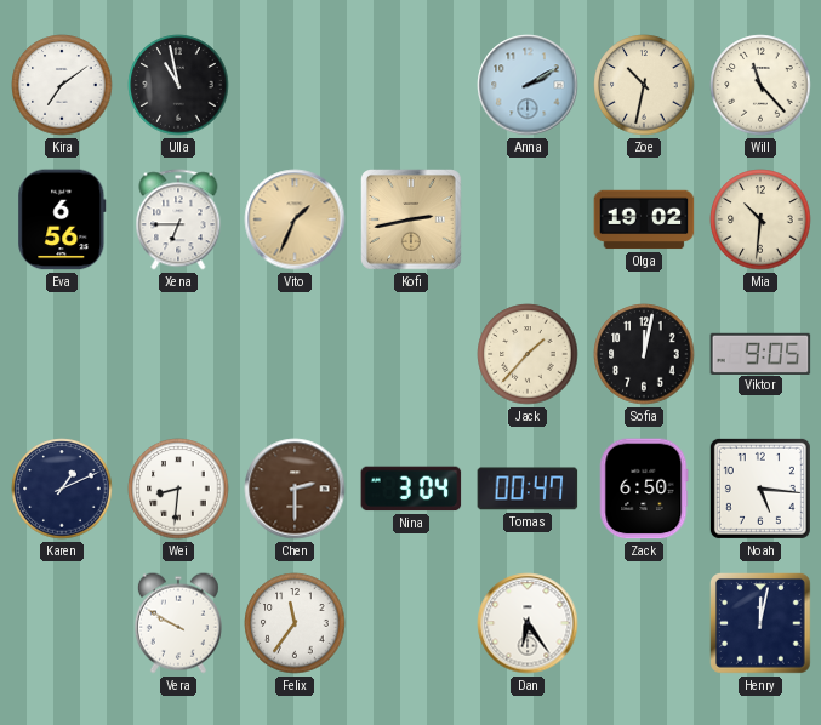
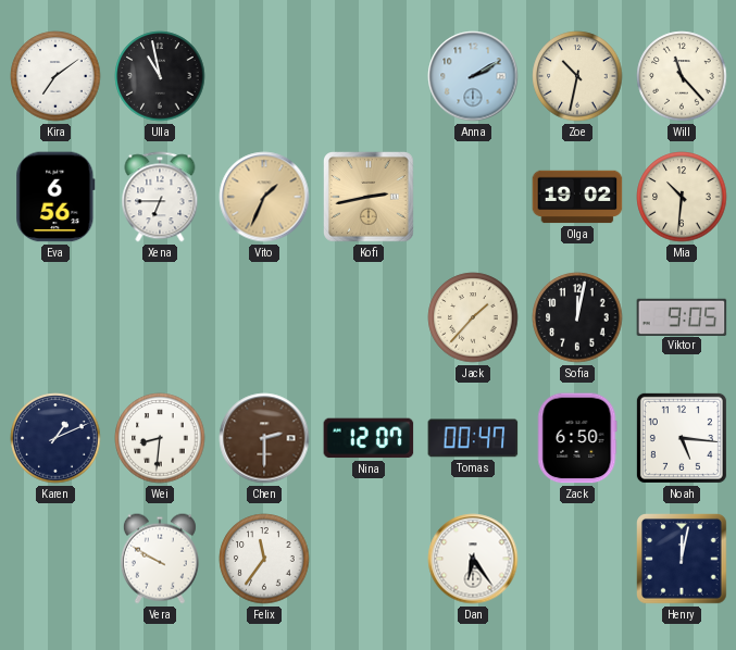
Nina: 3:04 -> 12:07
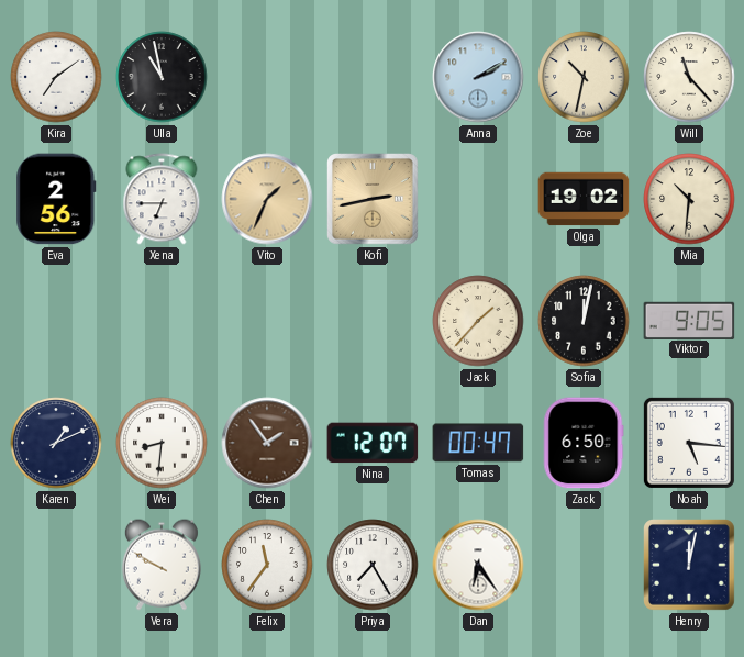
Eva: 6:56 -> 2:56
Chen: 2:30 -> 1:54
Priya: none -> 7:25
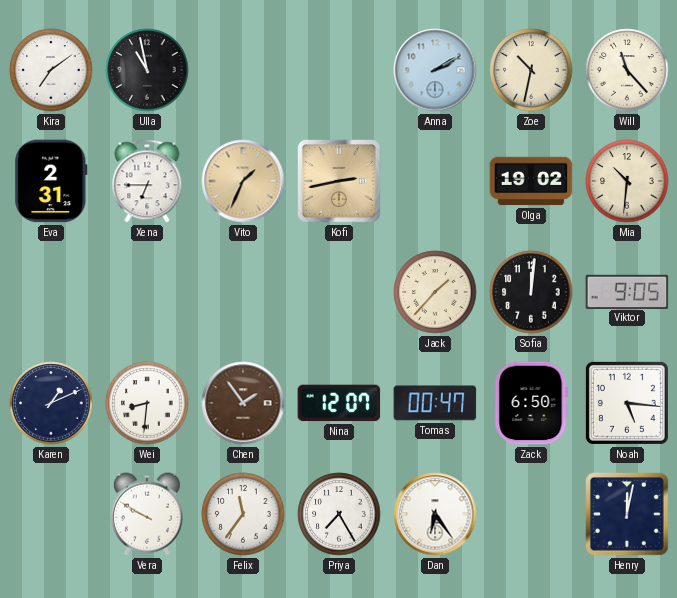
Eva: 2:56 -> 2:31
Sofia: 12:02 -> 12:01
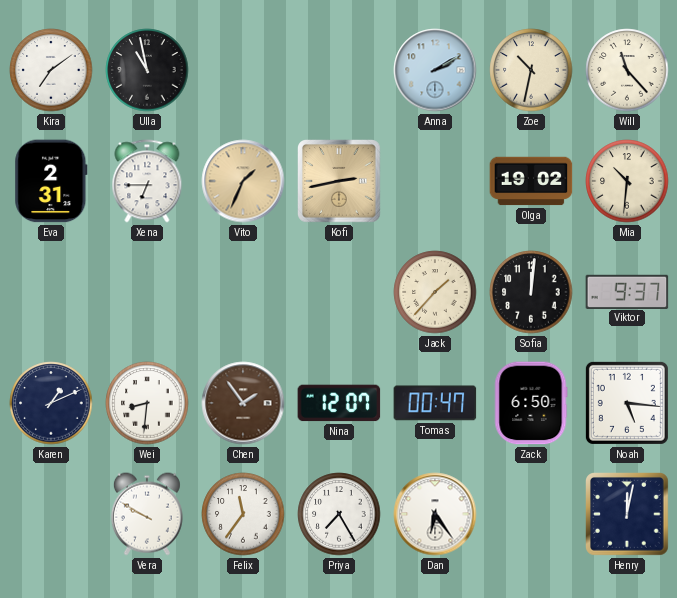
Viktor: 9:05 -> 9:37
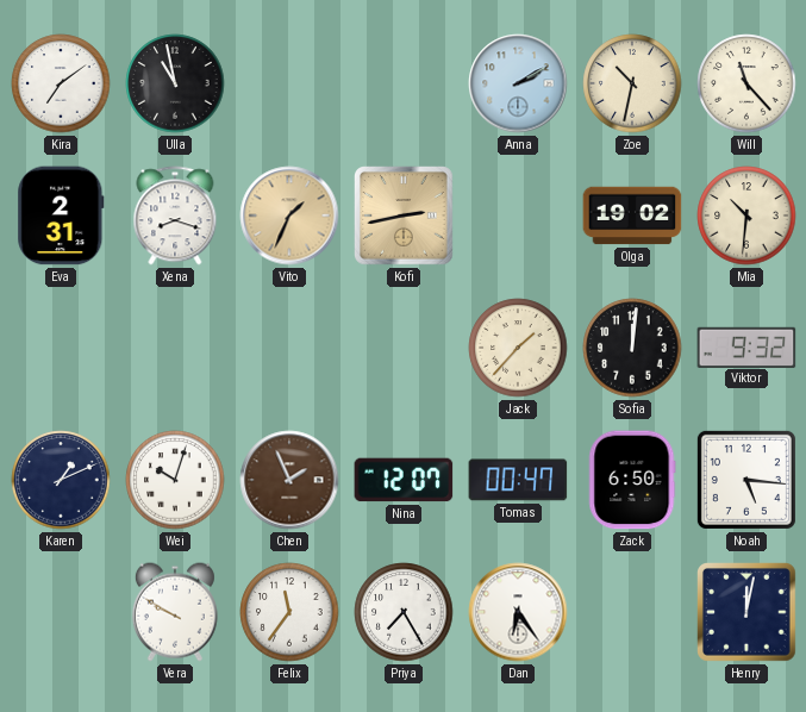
Xena: 6:45 -> 8:18
Viktor: 9:37 -> 9:32
Wei: 8:31 -> 10:03
Chen: 1:54 -> 1:56
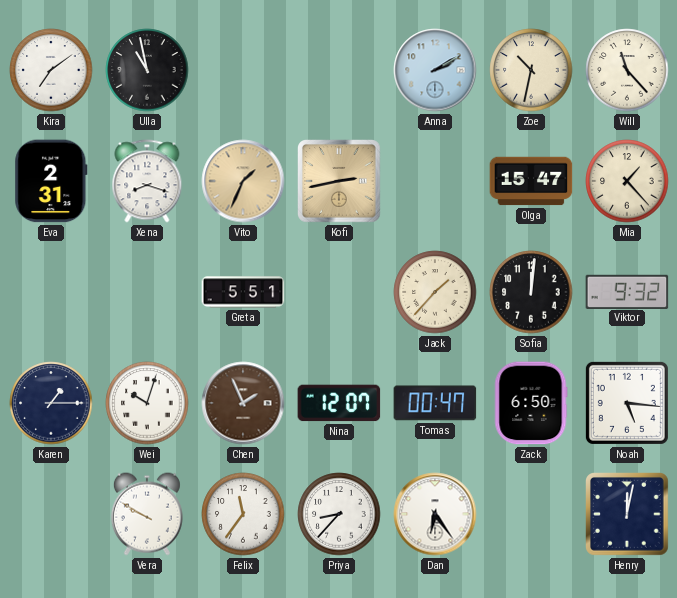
Olga: 19:02 -> 15:47
Mia: 10:31 -> 1:23
Greta: none -> 5:51
Karen: 1:11 -> 1:15
Priya: 7:25 -> 8:37
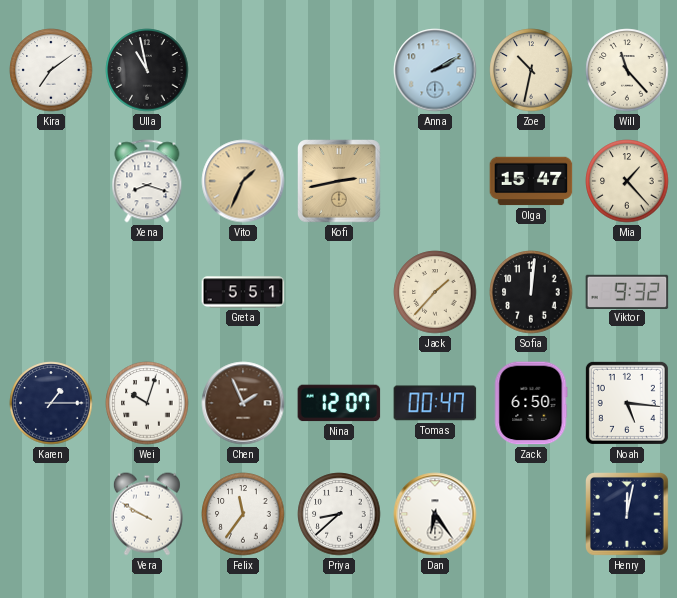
Eva: 2:31 -> none
Priya: 8:37 -> 8:38
